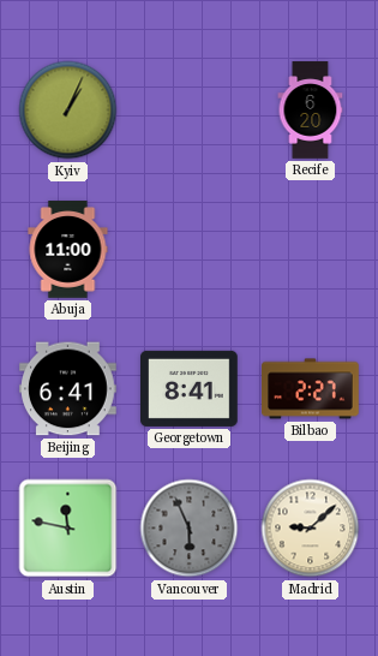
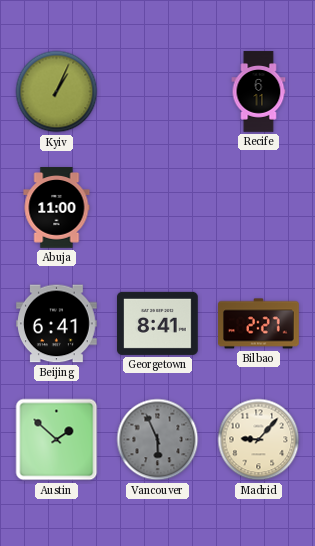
Recife: 6:20 -> 6:11
Austin: 11:47 -> 1:52
Madrid: 9:08 -> 9:07
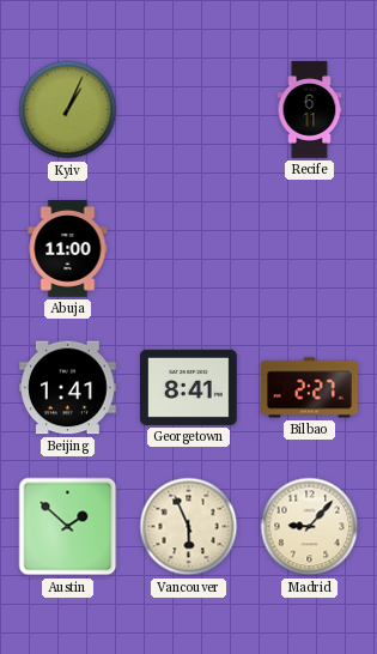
Beijing: 6:41 -> 1:41
Vancouver dial: grey -> cream
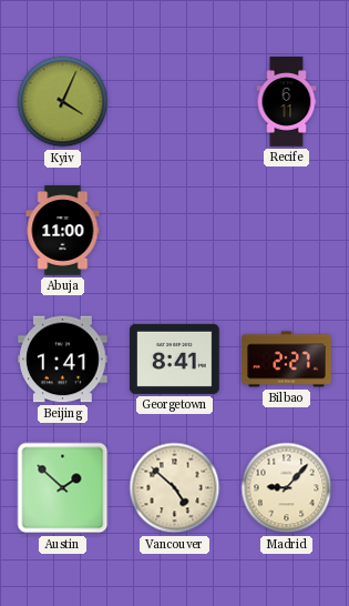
Kyiv: 1:04 -> 4:04
Vancouver: 5:56 -> 4:52
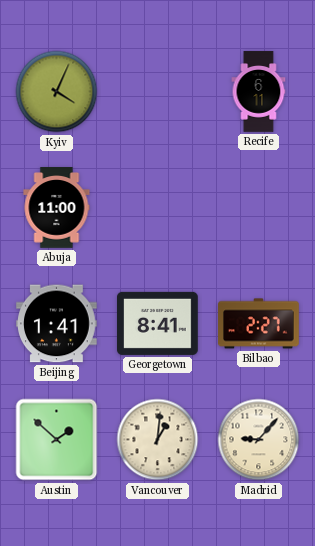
Vancouver: 4:52 -> 1:01
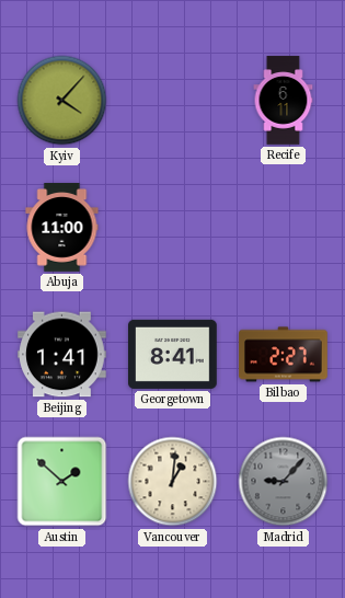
Kyiv: 4:04 -> 4:07
Madrid dial: cream -> grey
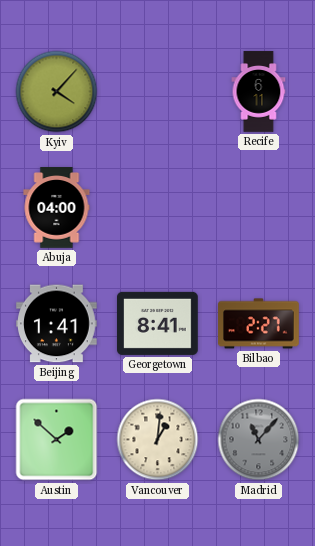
Abuja: 11:00 -> 04:00
Madrid: 9:07 -> 11:07
